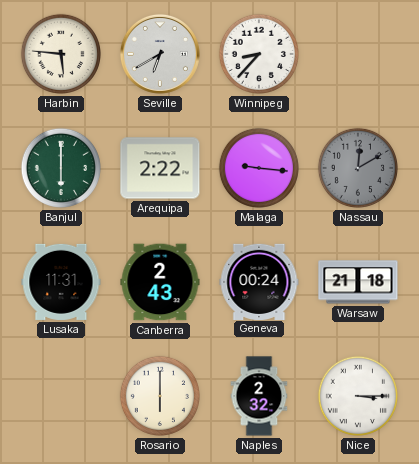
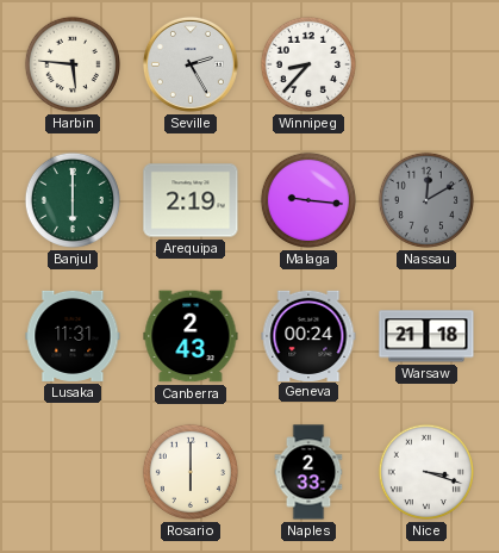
Seville: 6:40 -> 2:25
Arequipa: 2:22 -> 2:19
Naples: 2:32 -> 2:33
Nice: 3:15 -> 3:18
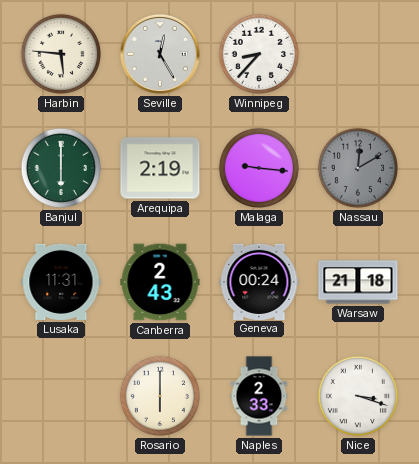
Seville: 2:25 -> 12:25
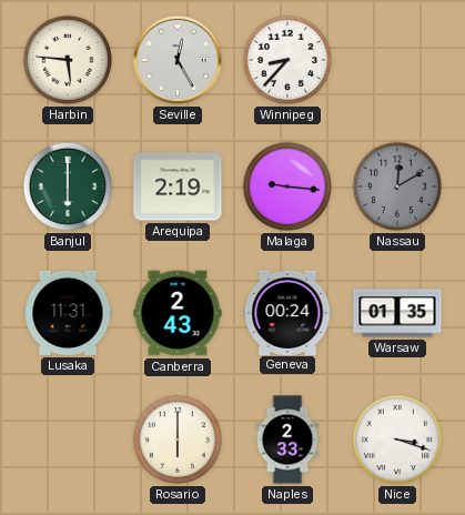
Warsaw: 21:18 -> 01:35
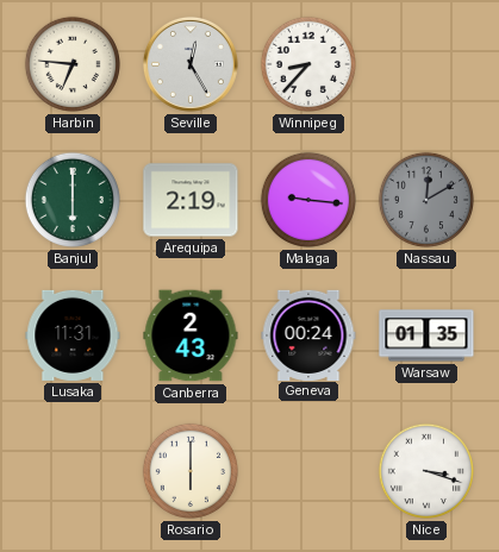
Harbin: 5:46 -> 6:46
Naples: 2:33 -> none
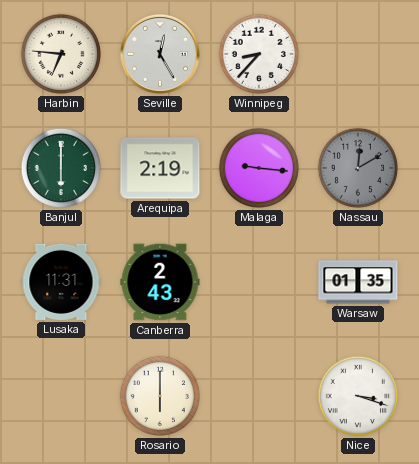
Geneva: 00:24 -> none
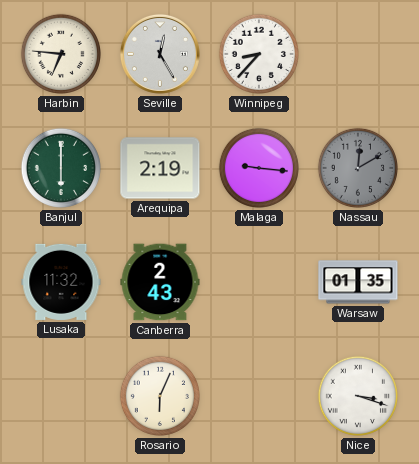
Lusaka: 11:31 -> 11:32
Rosario: 6:00 -> 6:04
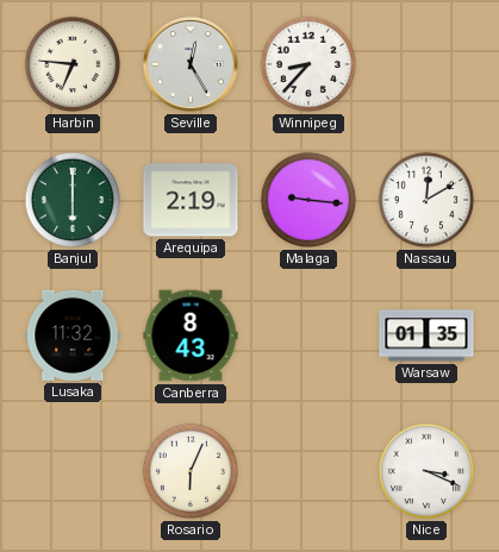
Nassau dial: grey -> white
Canberra: 2:43 -> 8:43
Nice: 3:18 -> 3:19
